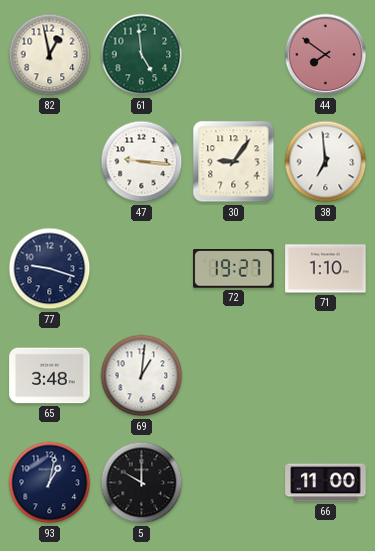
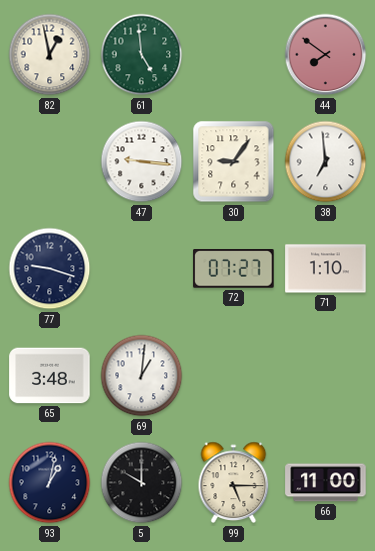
72: 19:27 -> 07:27
99: none -> 5:15
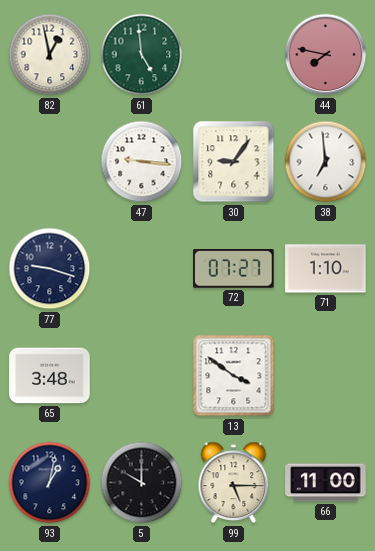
44: 7:51 -> 7:47
69: 1:01 -> none
13: none -> 3:51
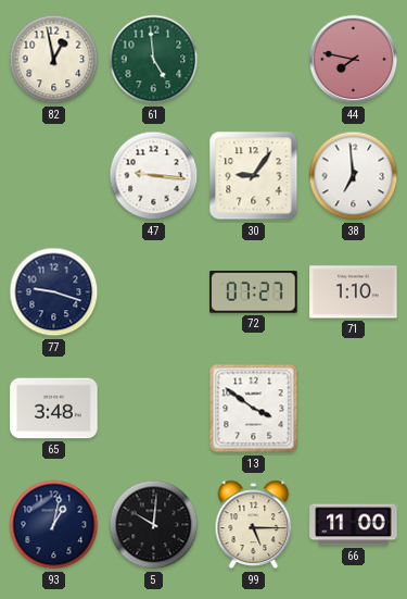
5: 10:00 -> 10:01
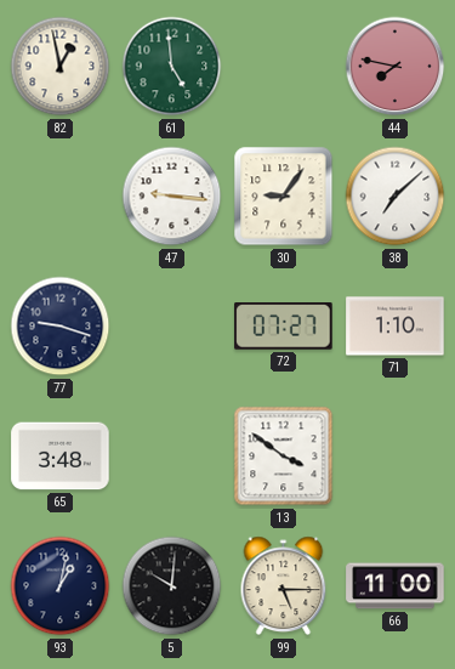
38: 6:59 -> 7:08
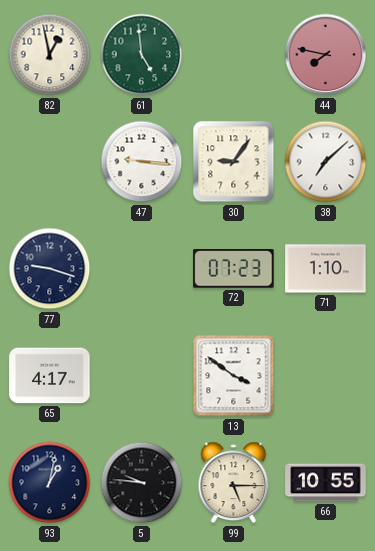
72: 07:27 -> 07:23
65: 3:48 -> 4:17
5: 10:01 -> 9:46
66: 11:00 -> 10:55
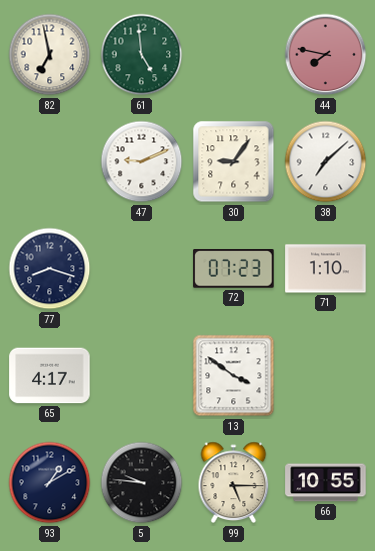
82: 12:58 -> 6:58
47: 9:16 -> 9:11
77: 9:18 -> 8:18
93: 1:02 -> 1:10
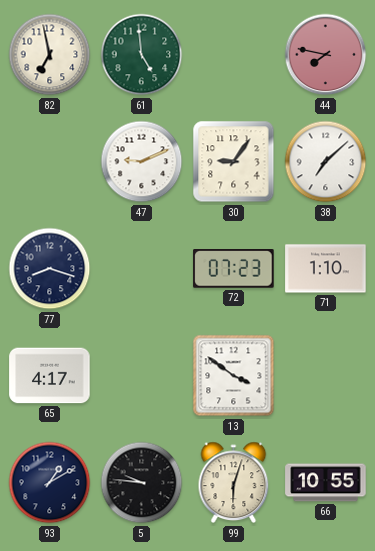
99: 5:15 -> 6:03
